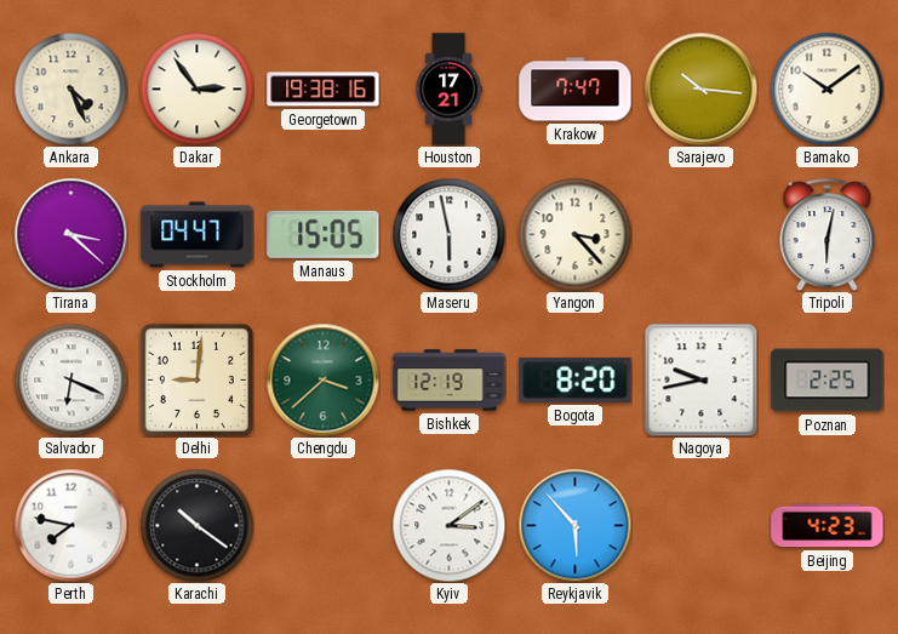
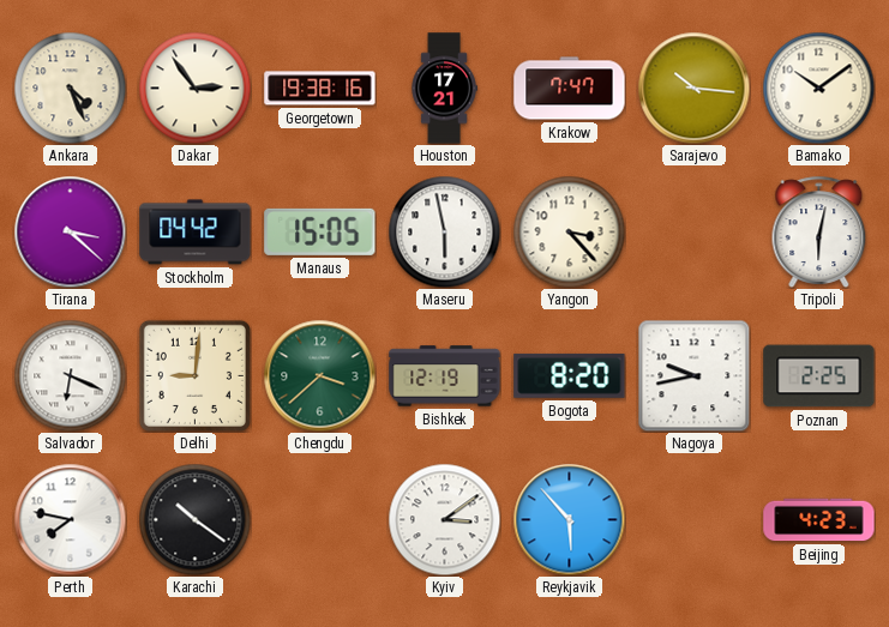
Stockholm: 04:47 -> 04:42
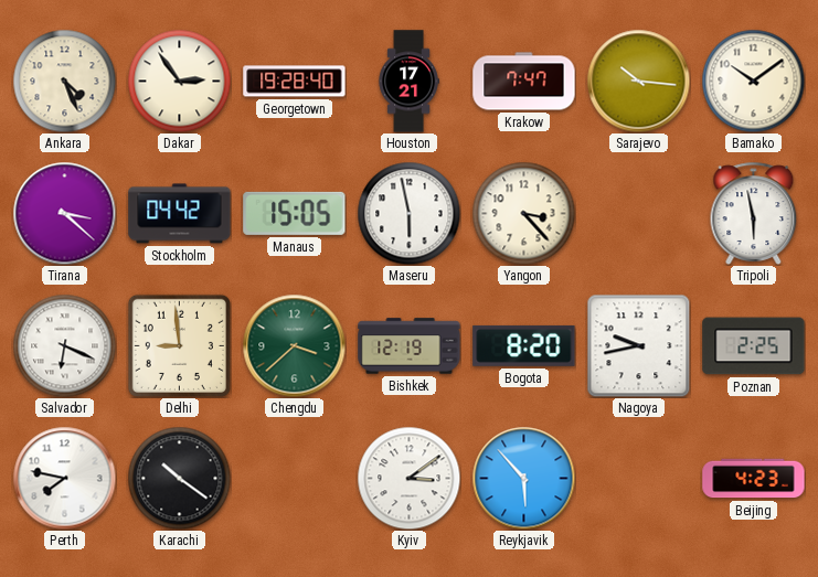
Georgetown: 19:38 -> 19:28
Tripoli: 6:02 -> 5:58
Delhi: 9:01 -> 8:59
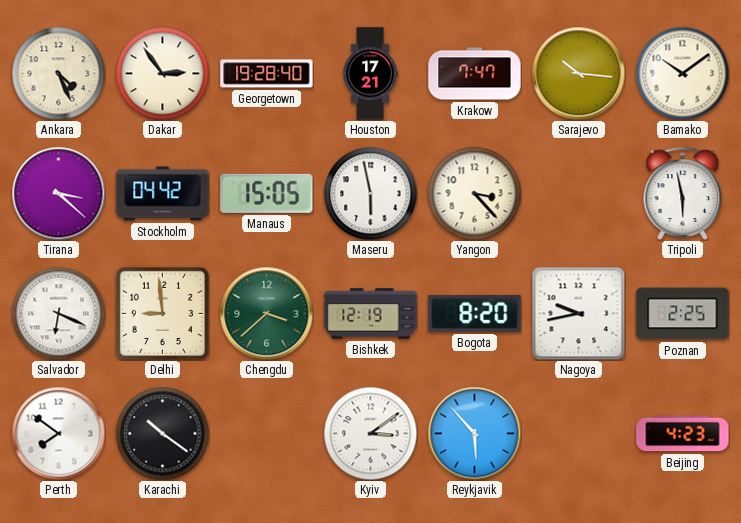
Perth: 7:47 -> 7:51
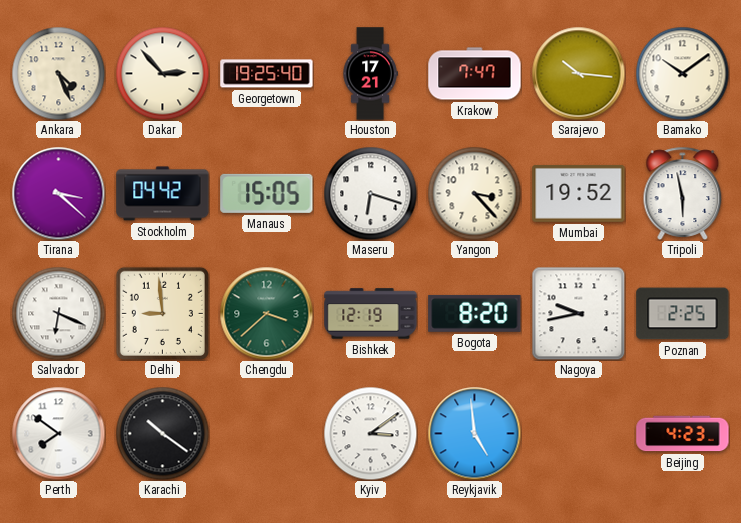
Dakar: 2:54 -> 2:53
Georgetown: 19:28 -> 19:25
Maseru: 5:58 -> 6:18
Mumbai: none -> 19:52
Reykjavik: 5:53 -> 4:59
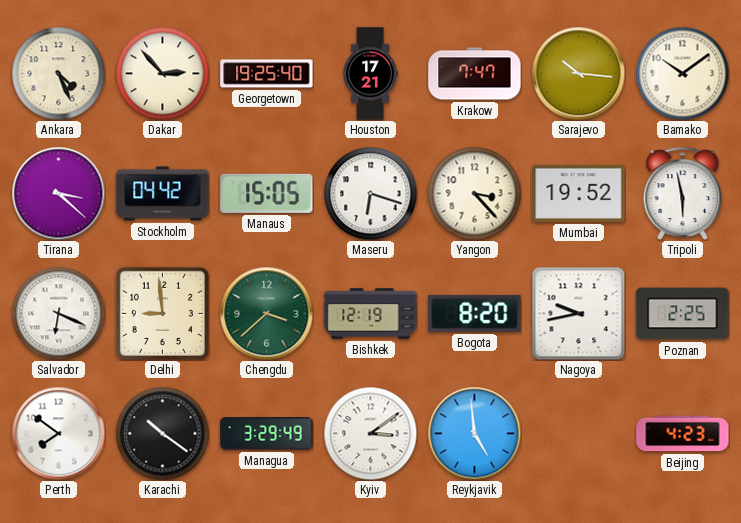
Managua: none -> 3:29
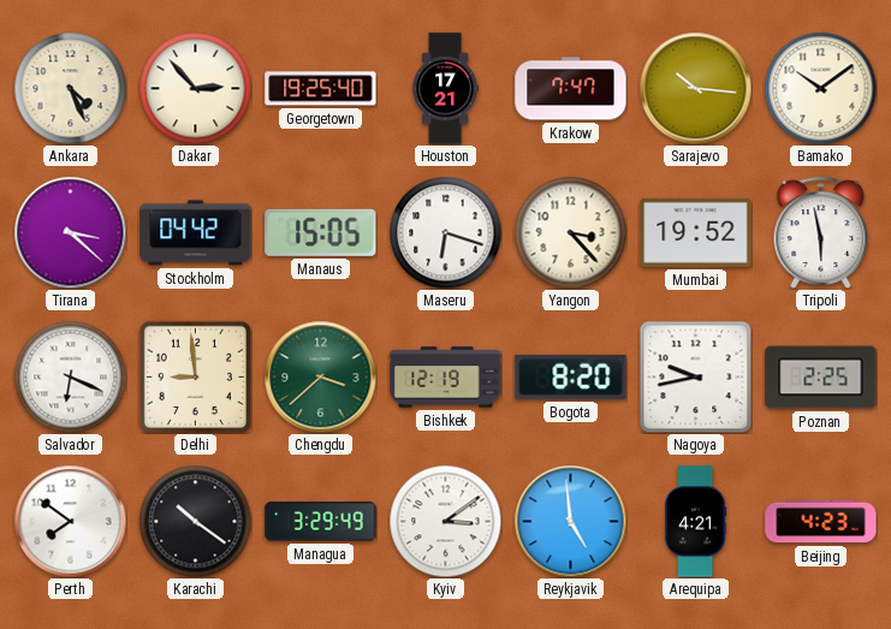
Arequipa: none -> 4:21
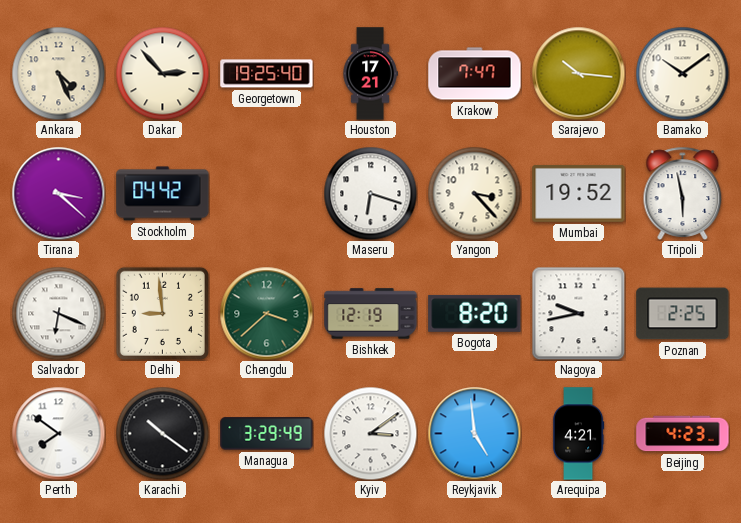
Manaus: 15:05 -> none
